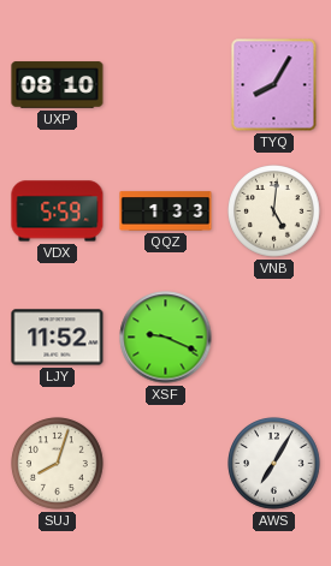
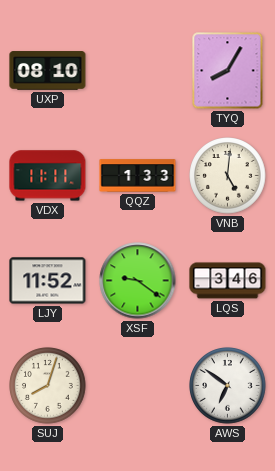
VDX: 5:59 -> 11:11
XSF: 9:19 -> 9:21
LQS: none -> 3:46
AWS: 7:05 -> 6:51
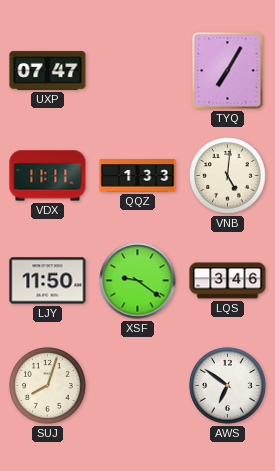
UXP: 08:10 -> 07:47
TYQ: 8:05 -> 7:05
LJY: 11:52 -> 11:50
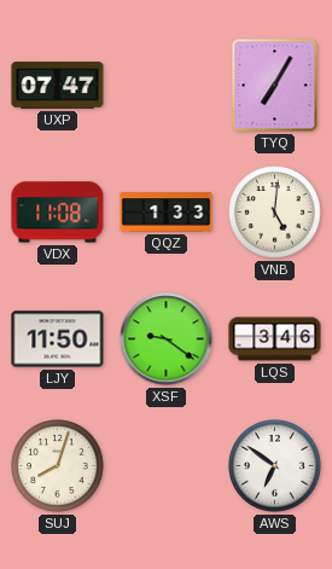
VDX: 11:11 -> 11:08
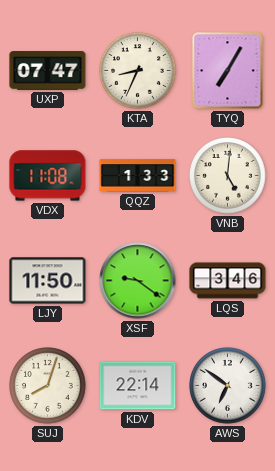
KTA: none -> 8:34
KDV: none -> 22:14
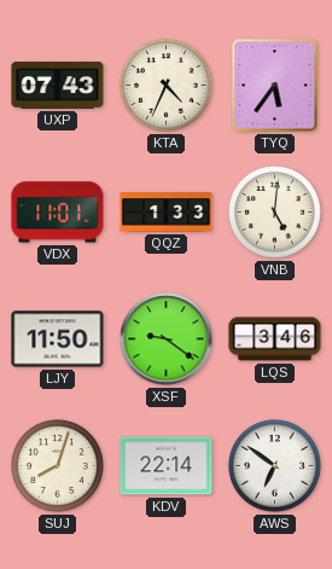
UXP: 07:47 -> 07:43
KTA: 8:34 -> 4:34
TYQ: 7:05 -> 5:36
VDX: 11:08 -> 11:01
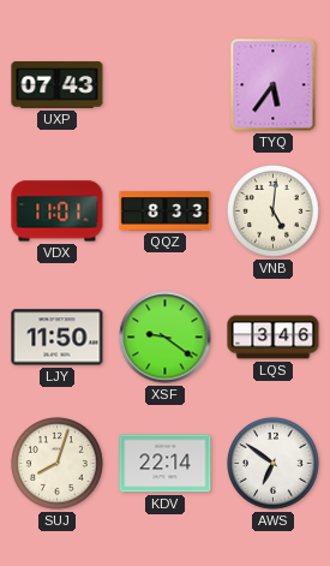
KTA: 4:34 -> none
QQZ: 1:33 -> 8:33
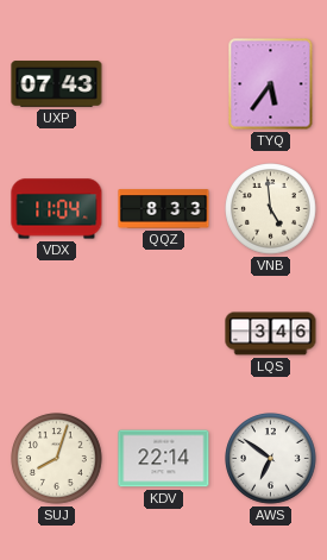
VDX: 11:01 -> 11:04
VNB: 5:01 -> 4:59
LJY: 11:50 -> none
XSF: 9:21 -> none
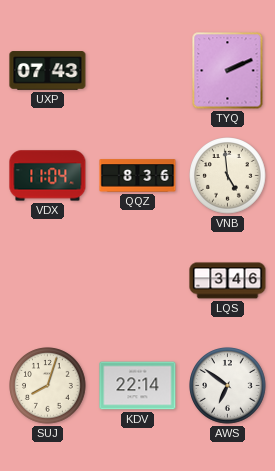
TYQ: 5:36 -> 2:11
QQZ: 8:33 -> 8:36
